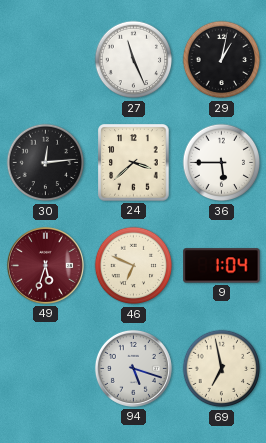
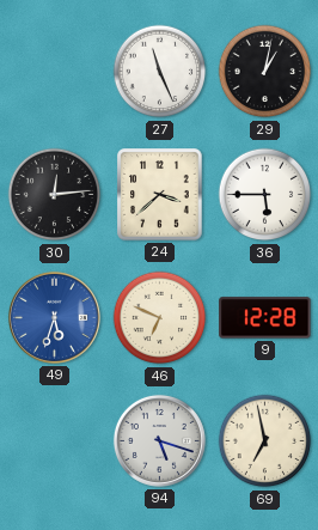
49 dial: burgundy -> blue
9: 1:04 -> 12:28
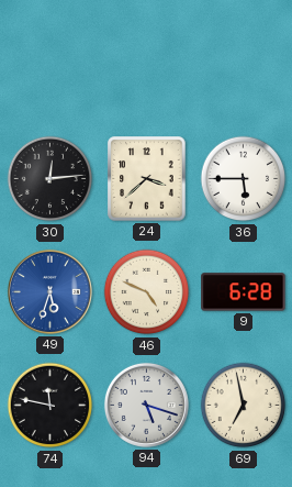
27: 11:26 -> none
29: 1:02 -> none
46: 6:49 -> 4:49
9: 12:28 -> 6:28
74: none -> 11:47
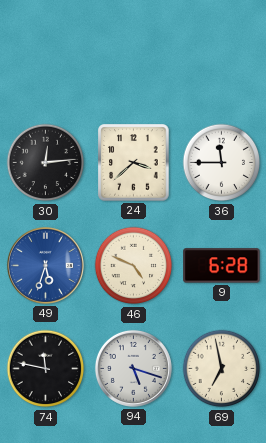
36: 5:45 -> 11:45
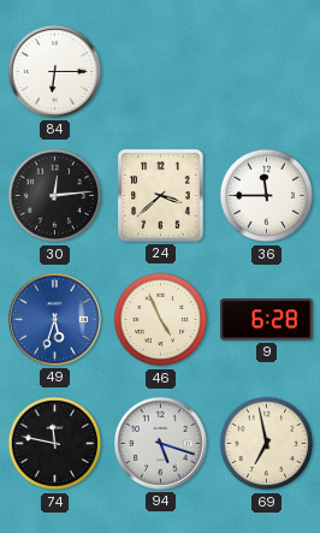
84: none -> 6:15
46: 4:49 -> 4:56
